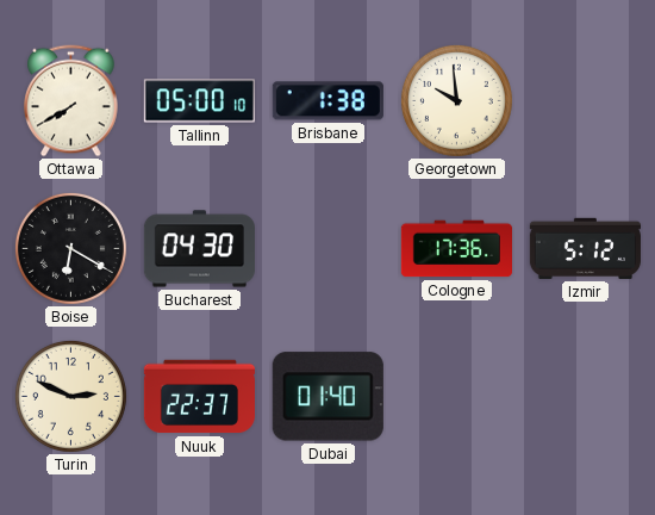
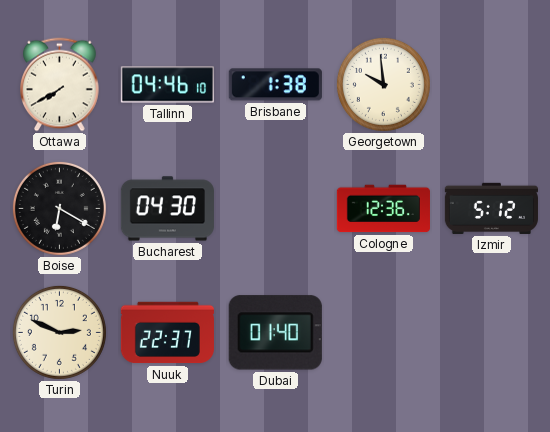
Tallinn: 05:00 -> 04:46
Cologne: 17:36 -> 12:36
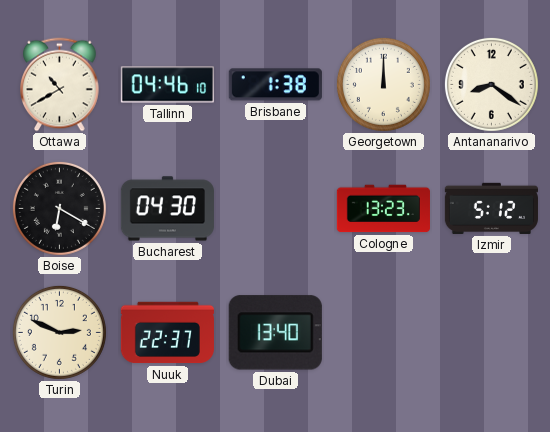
Ottawa: 7:40 -> 10:40
Georgetown: 9:59 -> 12:00
Antananarivo: none -> 8:21
Cologne: 12:36 -> 13:23
Dubai: 01:40 -> 13:40
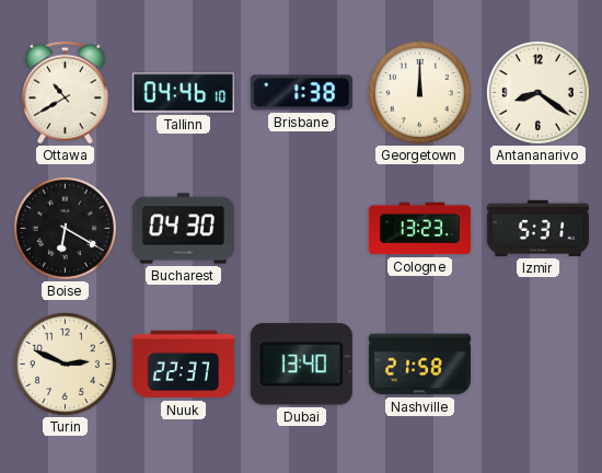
Izmir: 5:12 -> 5:31
Nashville: none -> 21:58
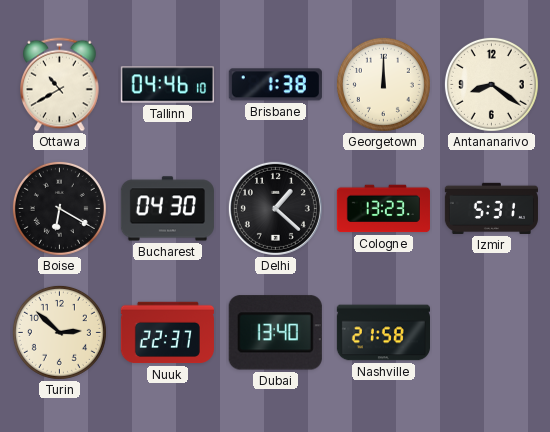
Delhi: none -> 1:22
Turin: 2:49 -> 2:52
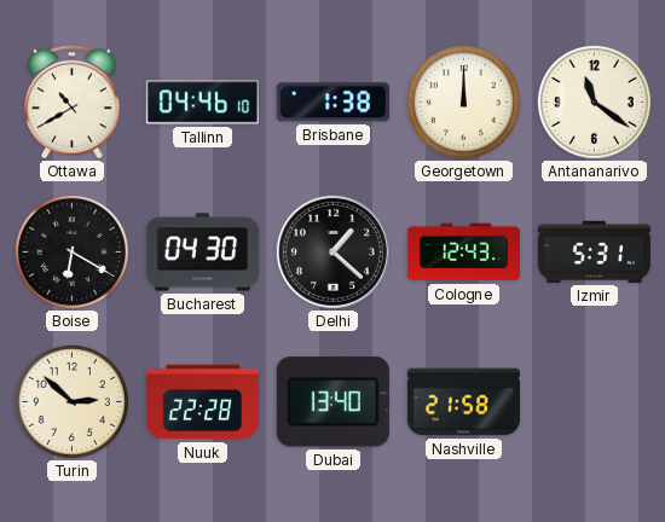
Antananarivo: 8:21 -> 11:21
Cologne: 13:23 -> 12:43
Nuuk: 22:37 -> 22:28
